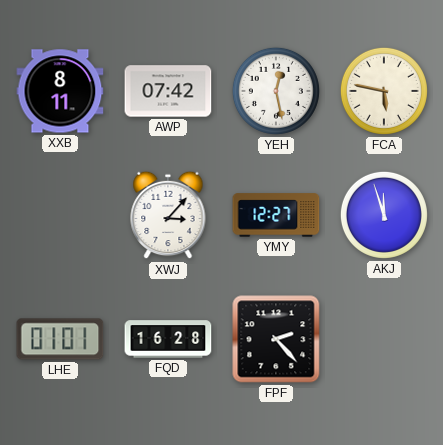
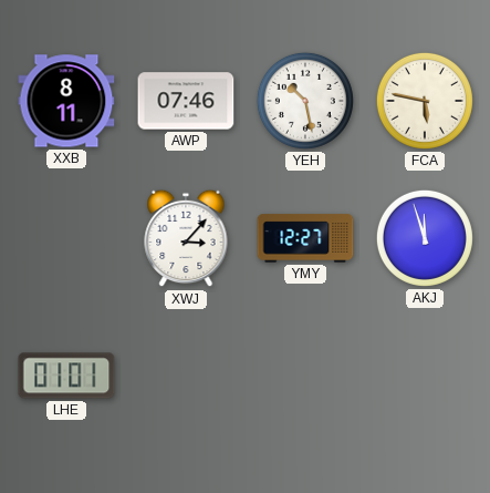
AWP: 07:42 -> 07:46
YEH: 12:28 -> 10:28
FQD: 16:28 -> none
FPF: 2:23 -> none
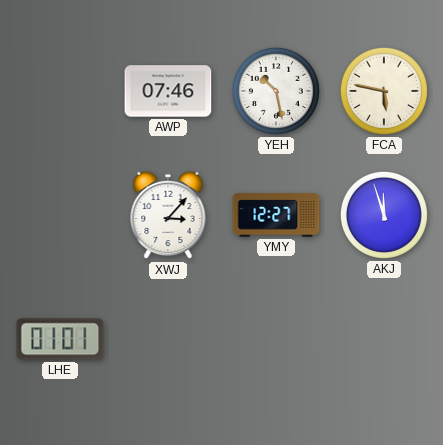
XXB: 8:11 -> none
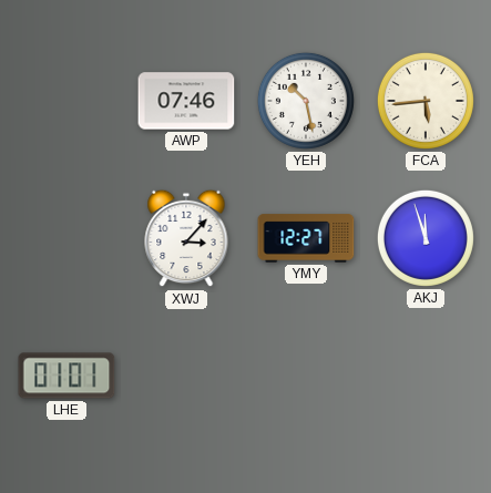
FCA: 5:47 -> 5:44
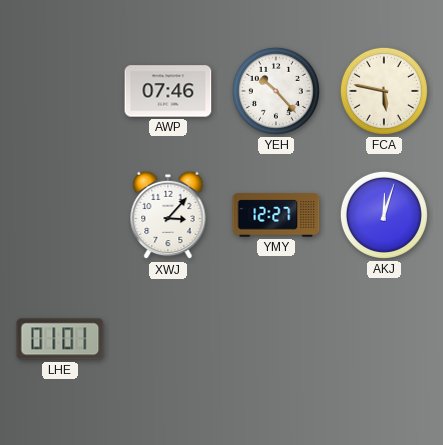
YEH: 10:28 -> 10:23
FCA: 5:44 -> 5:47
AKJ: 11:57 -> 12:03
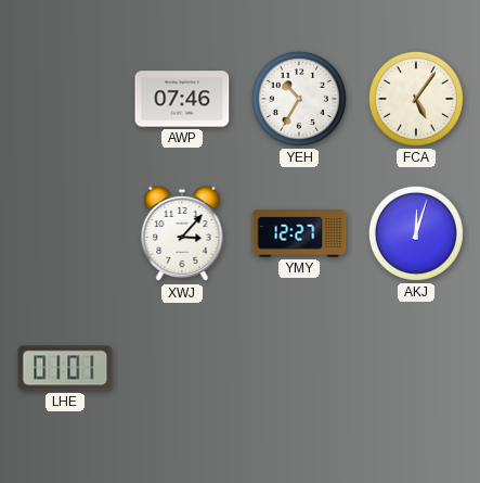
YEH: 10:23 -> 10:35
FCA: 5:47 -> 5:06
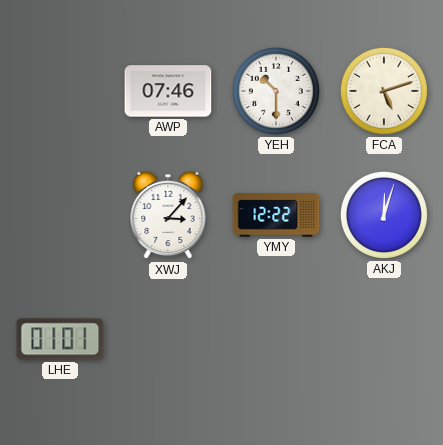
YEH: 10:35 -> 10:30
FCA: 5:06 -> 5:12
YMY: 12:27 -> 12:22
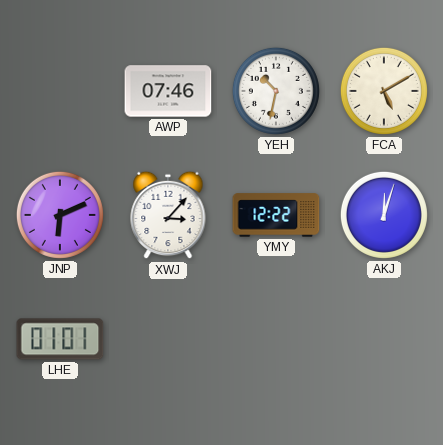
YEH: 10:30 -> 10:32
FCA: 5:12 -> 5:10
JNP: none -> 6:11
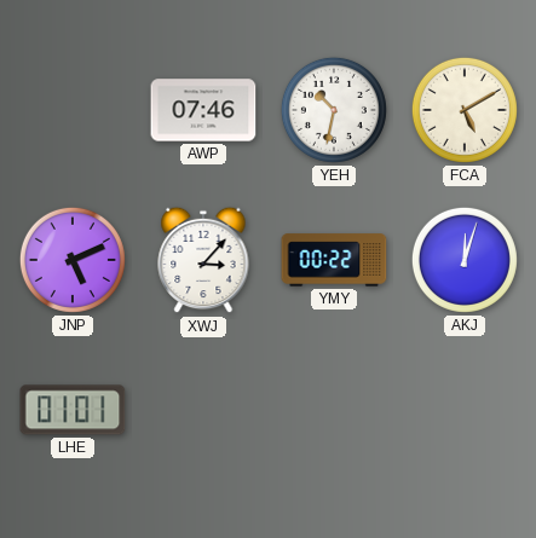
JNP: 6:11 -> 5:11
YMY: 12:22 -> 00:22
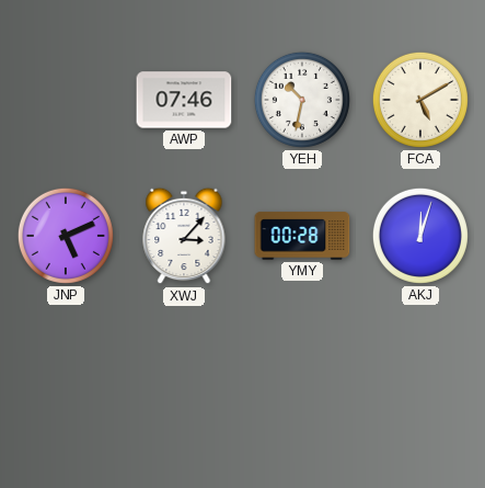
YMY: 00:22 -> 00:28
LHE: 01:01 -> none
